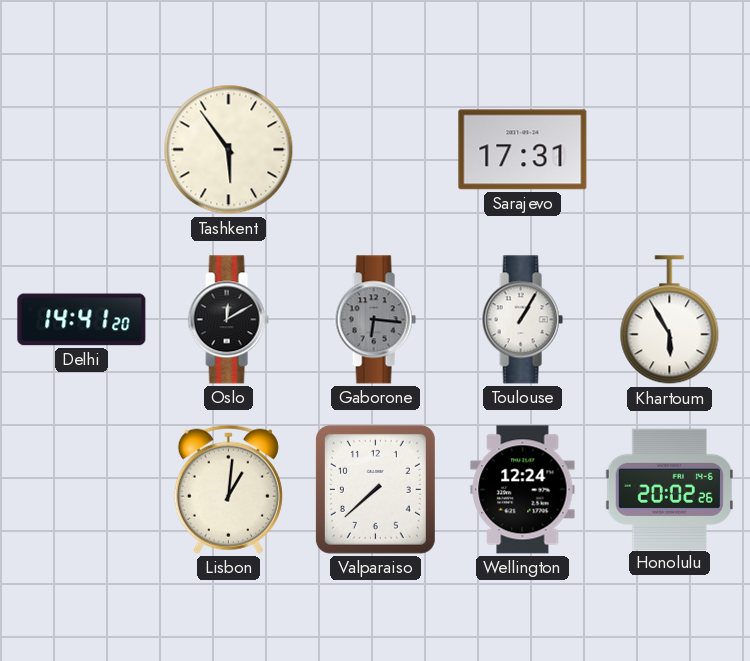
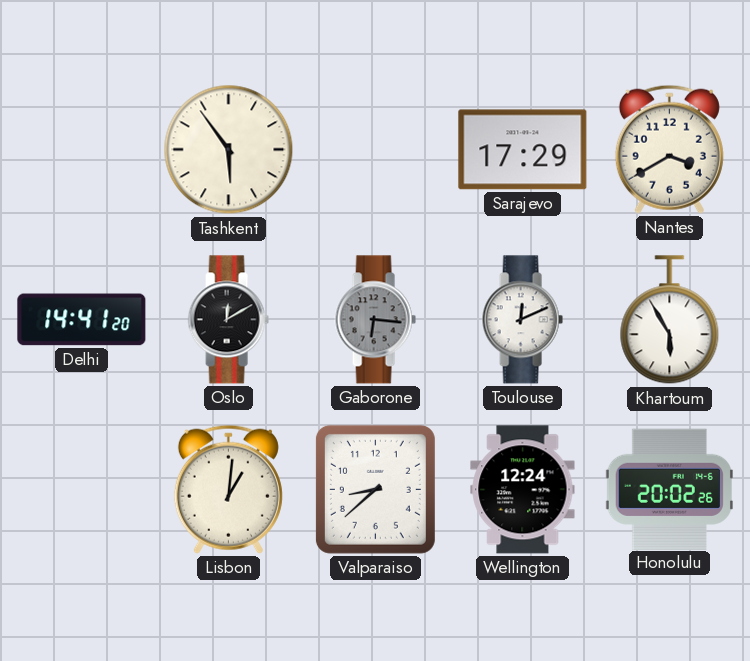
Sarajevo: 17:31 -> 17:29
Nantes: none -> 3:40
Toulouse: 1:05 -> 12:11
Valparaiso: 7:38 -> 8:38
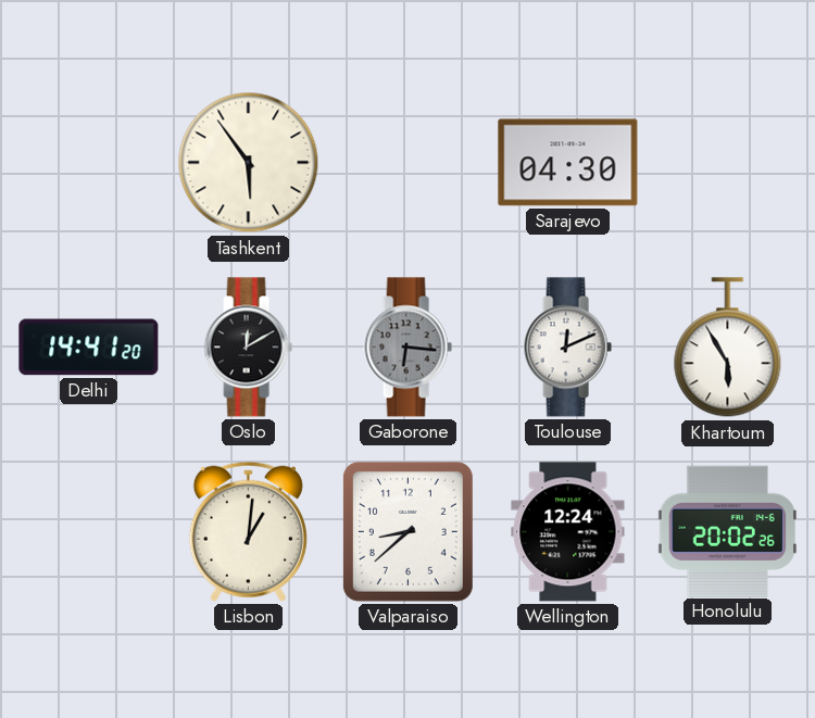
Sarajevo: 17:29 -> 04:30
Nantes: 3:40 -> none
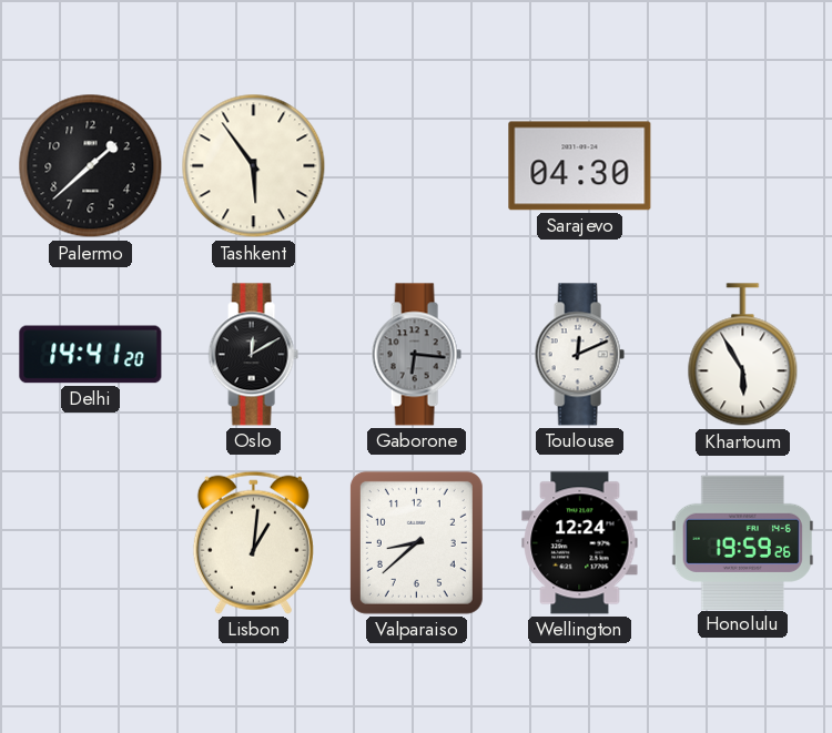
Palermo: none -> 1:38
Honolulu: 20:02 -> 19:59
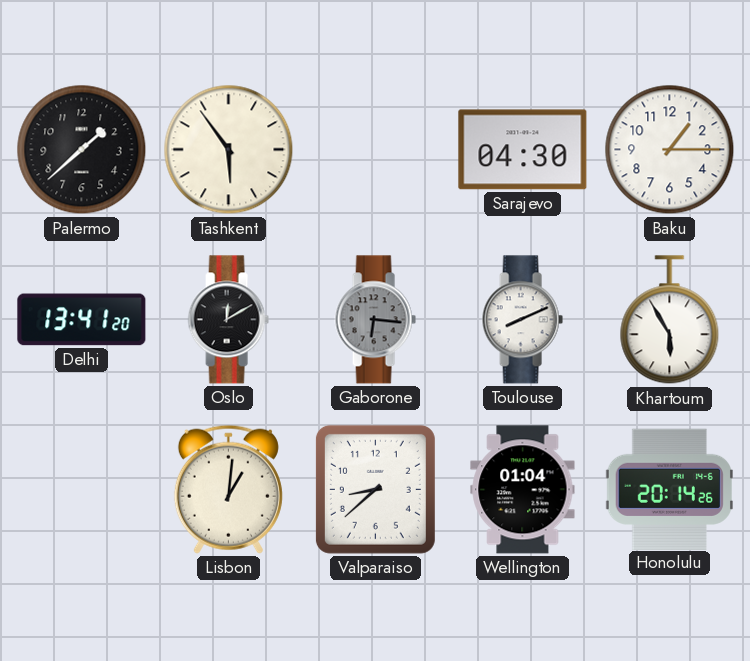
Baku: none -> 1:15
Delhi: 14:41 -> 13:41
Toulouse: 12:11 -> 8:11
Wellington: 12:24 -> 01:04
Honolulu: 19:59 -> 20:14
